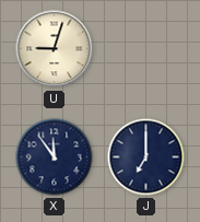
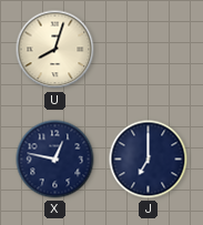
U: 9:03 -> 8:03
X: 11:54 -> 12:47
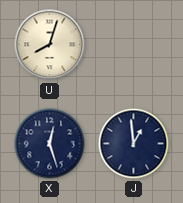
X: 12:47 -> 12:27
J: 7:00 -> 12:59
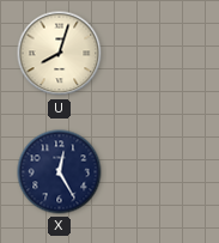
X: 12:27 -> 12:25
J: 12:59 -> none
